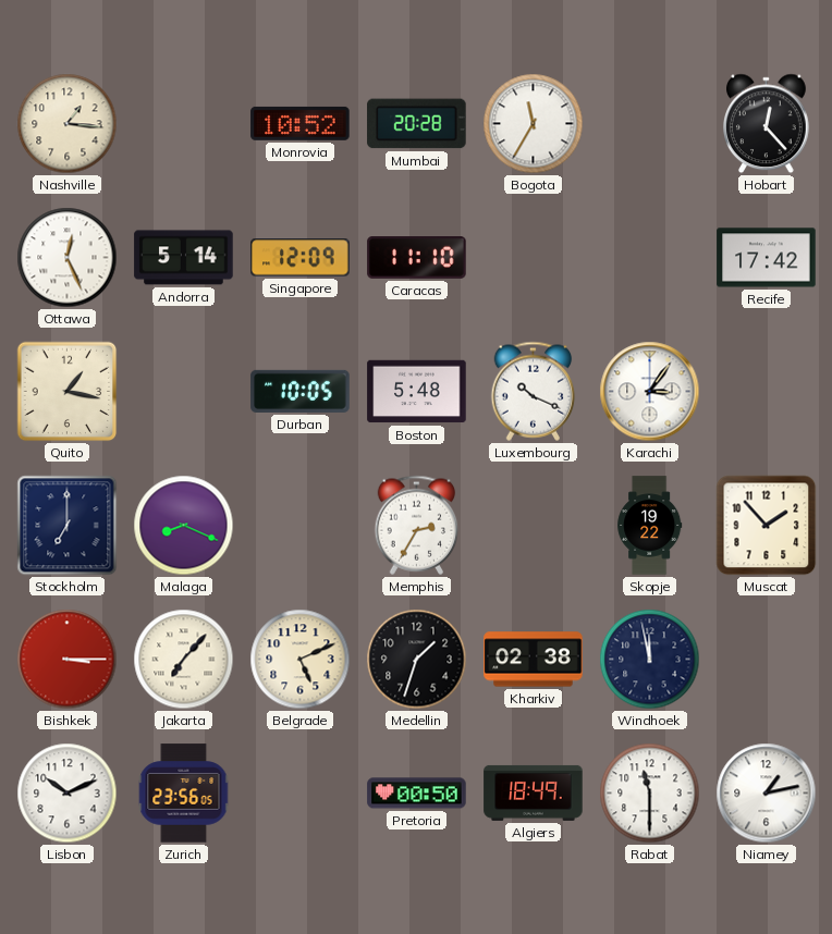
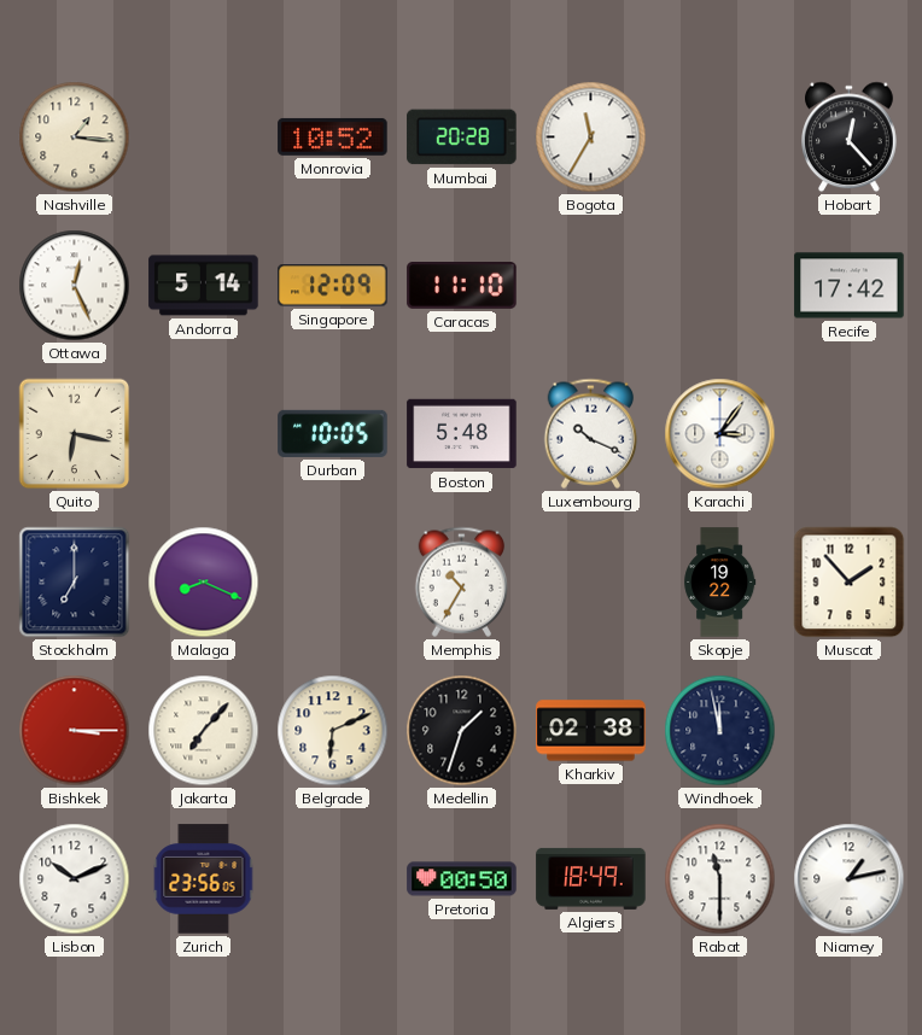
Quito: 1:17 -> 6:17
Memphis: 2:35 -> 10:35
Belgrade: 5:11 -> 6:11
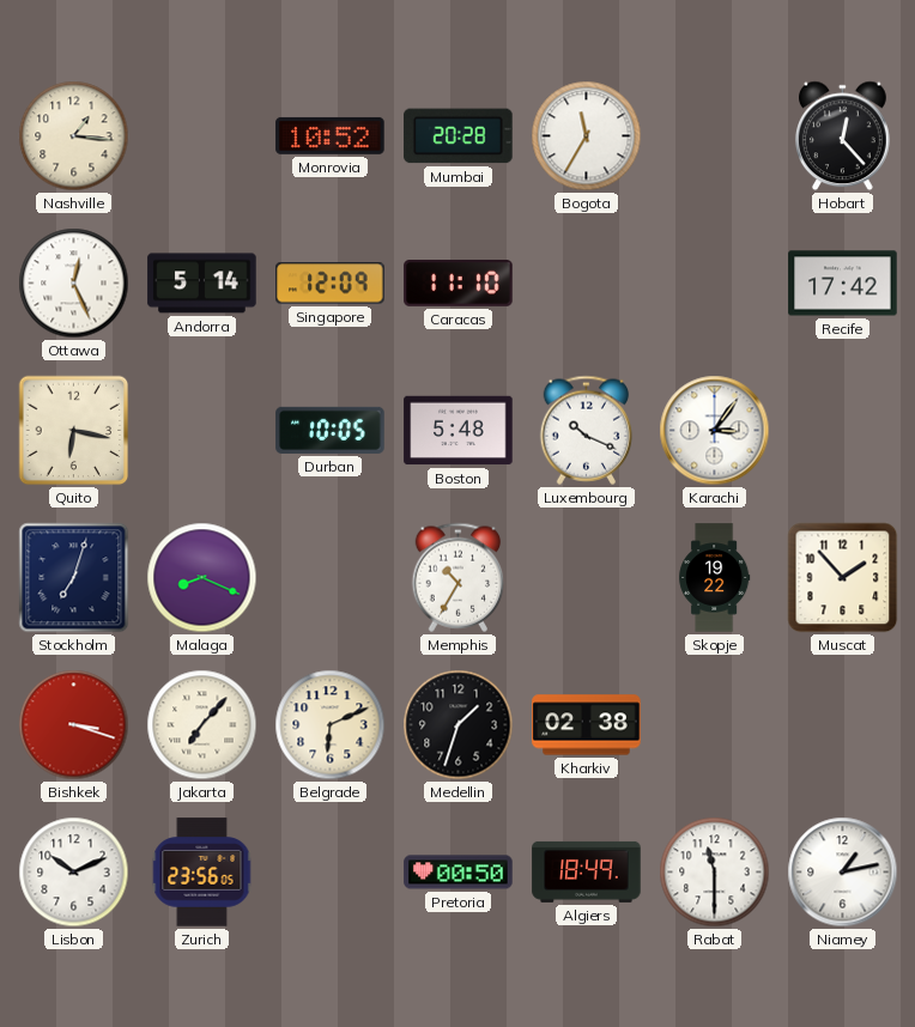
Stockholm: 7:00 -> 7:03
Bishkek: 3:15 -> 3:18
Windhoek: 11:58 -> none
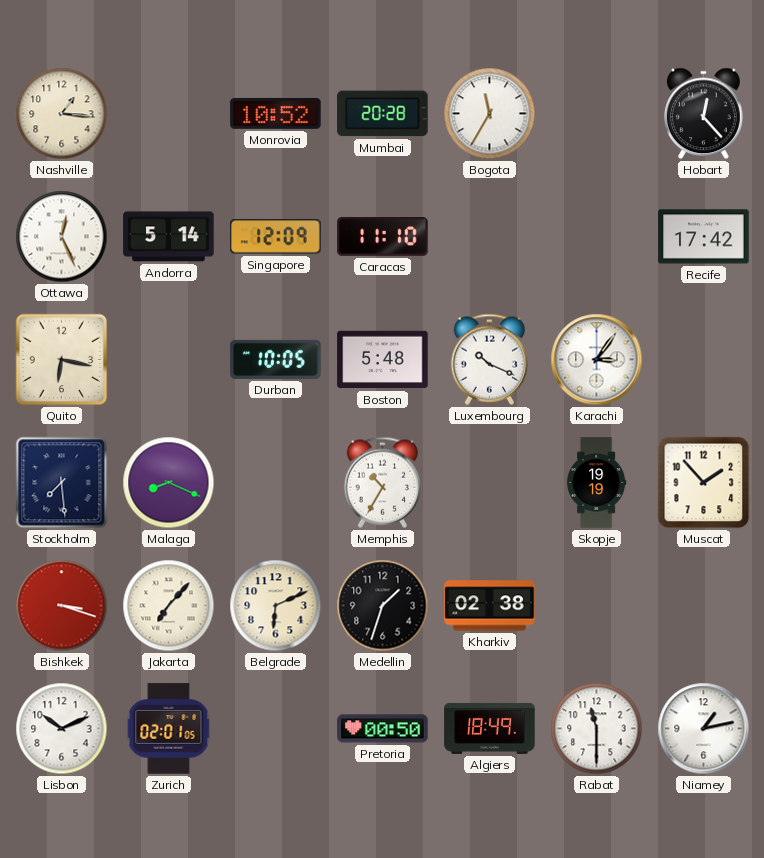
Stockholm: 7:03 -> 7:29
Skopje: 19:22 -> 19:19
Zurich: 23:56 -> 02:01
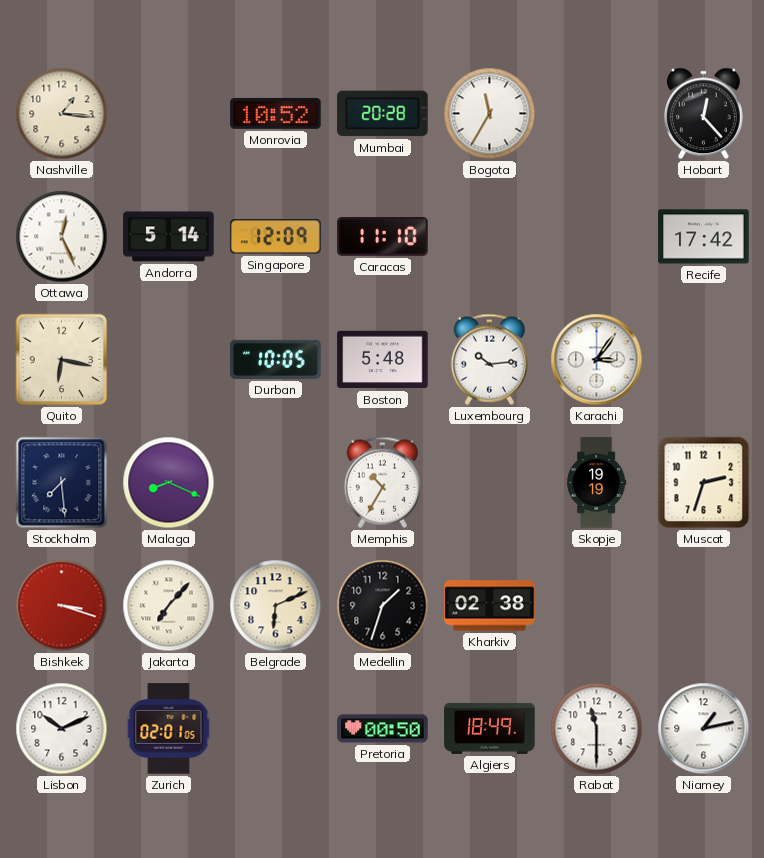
Luxembourg: 10:19 -> 10:14
Muscat: 1:53 -> 2:33
